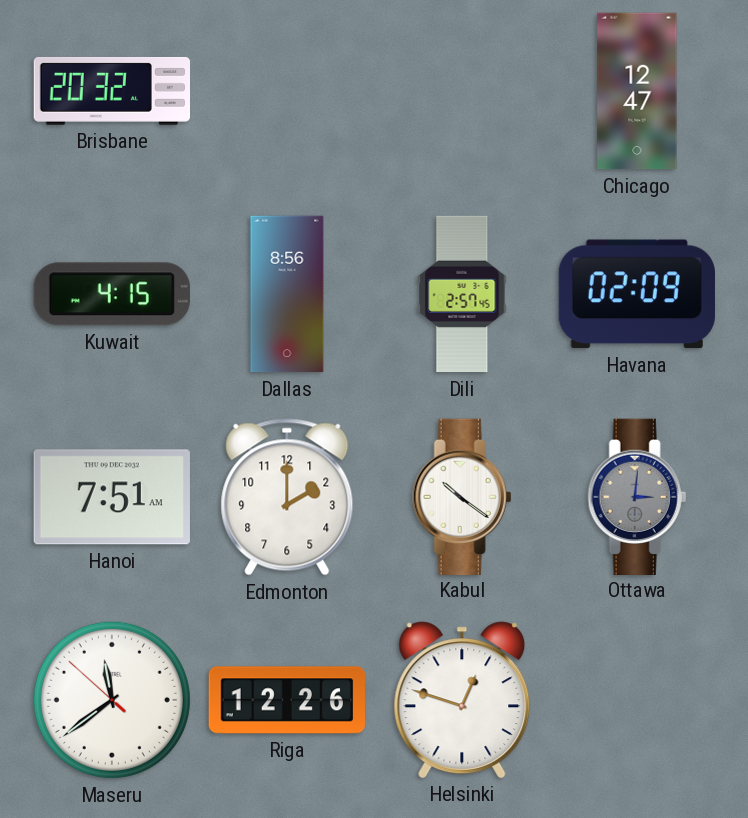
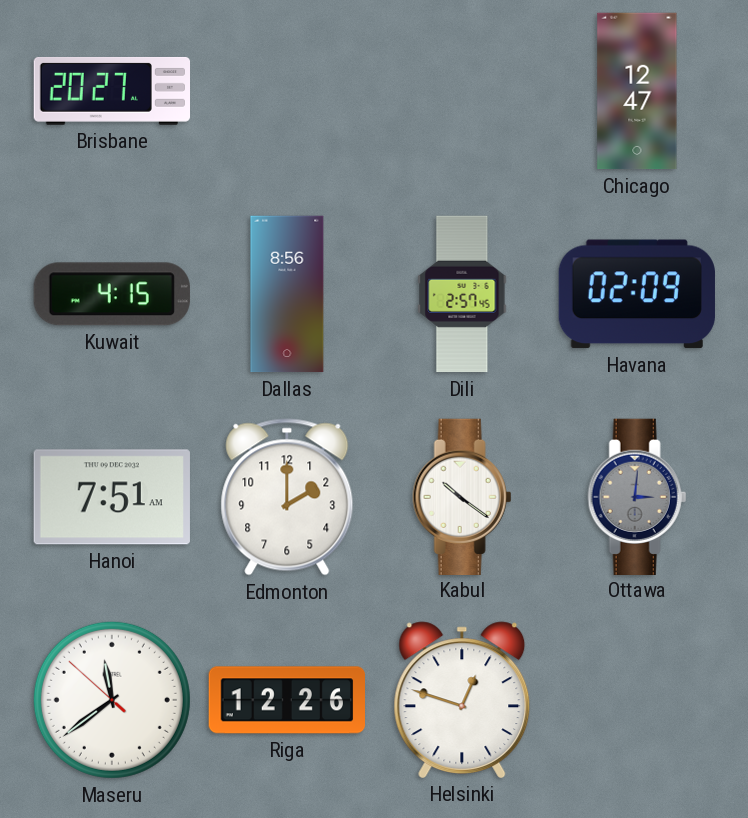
Brisbane: 20:32 -> 20:27
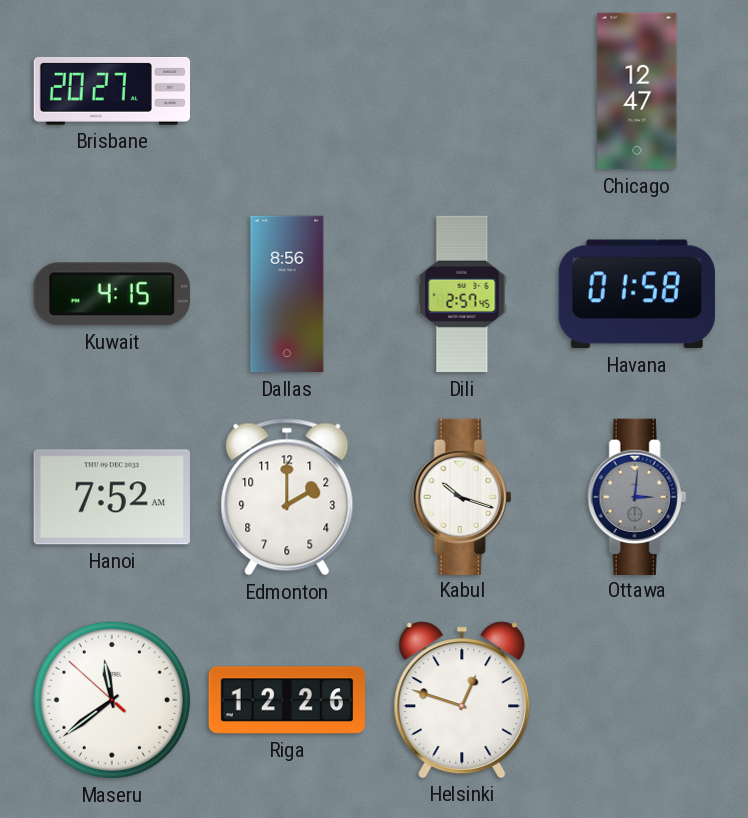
Havana: 02:09 -> 01:58
Hanoi: 7:51 -> 7:52
Kabul: 10:21 -> 10:18
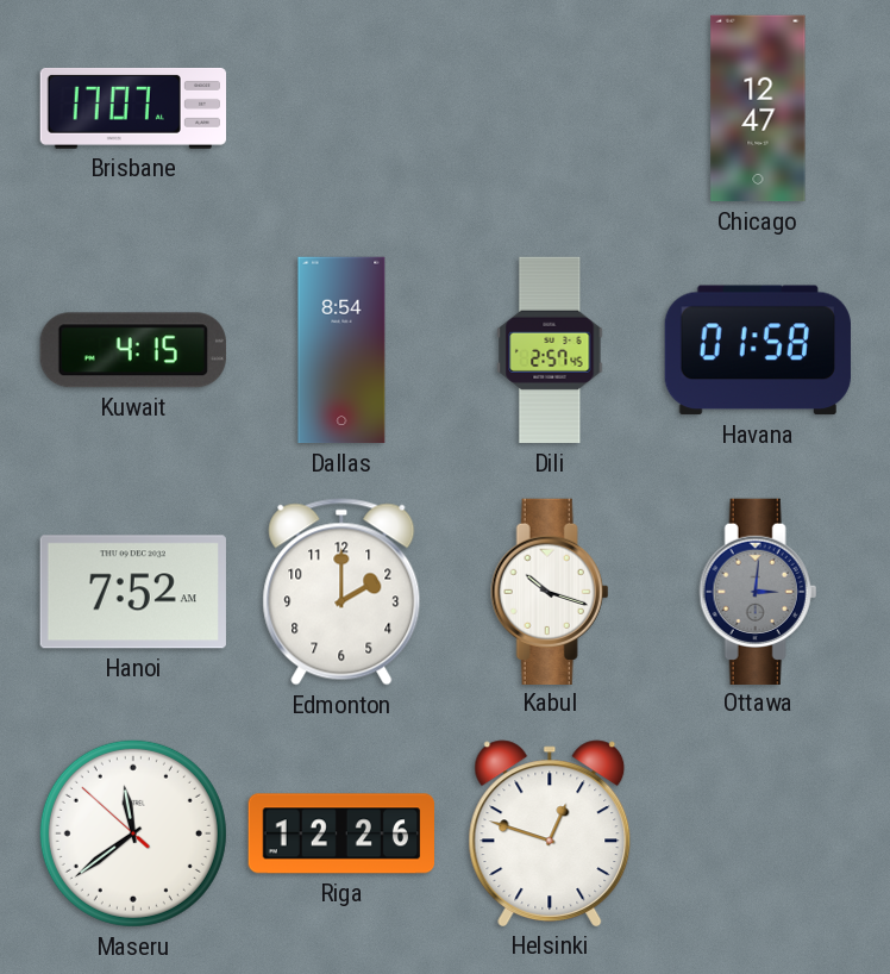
Brisbane: 20:27 -> 17:07
Dallas: 8:56 -> 8:54
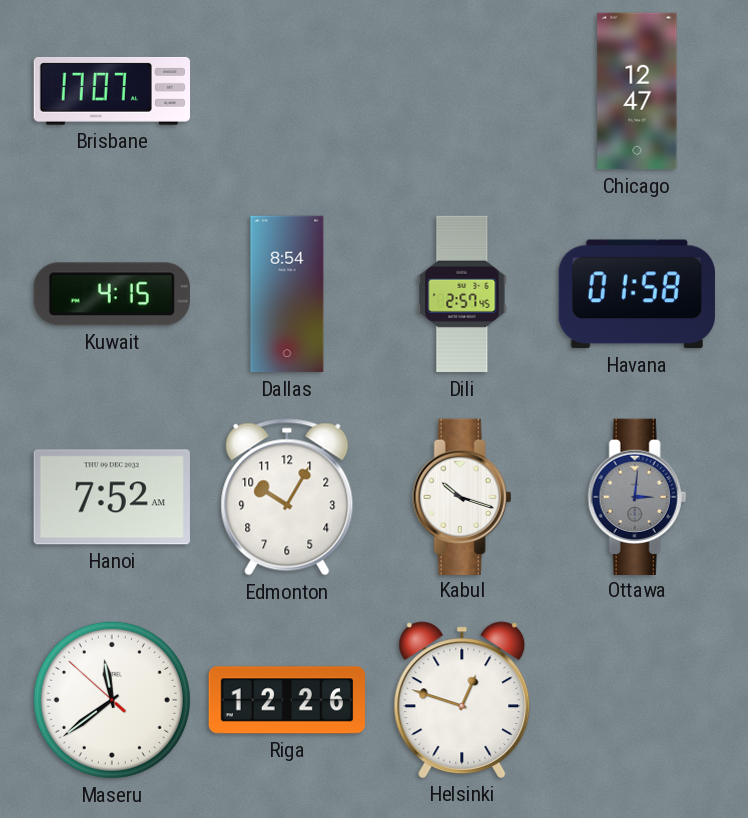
Edmonton: 2:00 -> 10:05
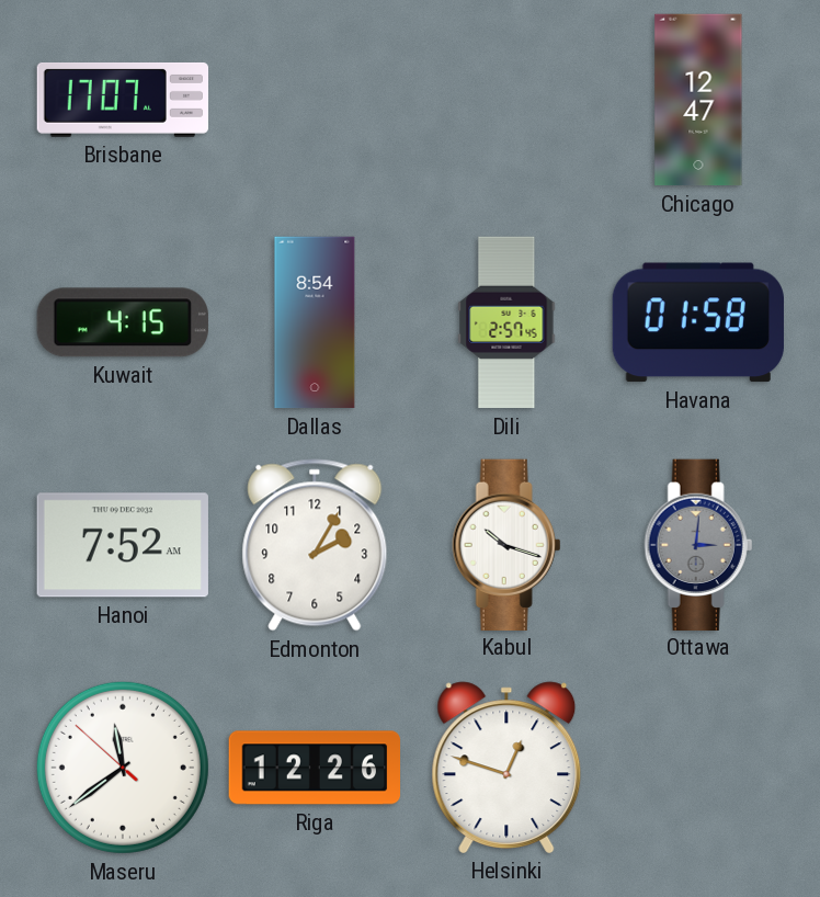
Edmonton: 10:05 -> 2:05
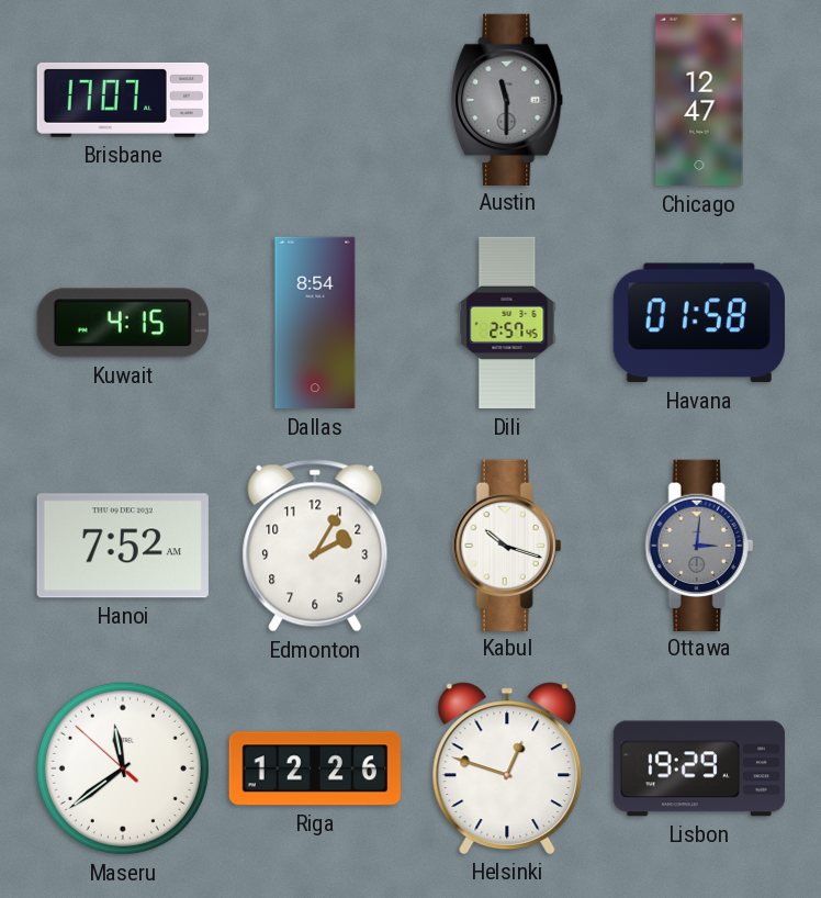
Austin: none -> 11:30
Lisbon: none -> 19:29
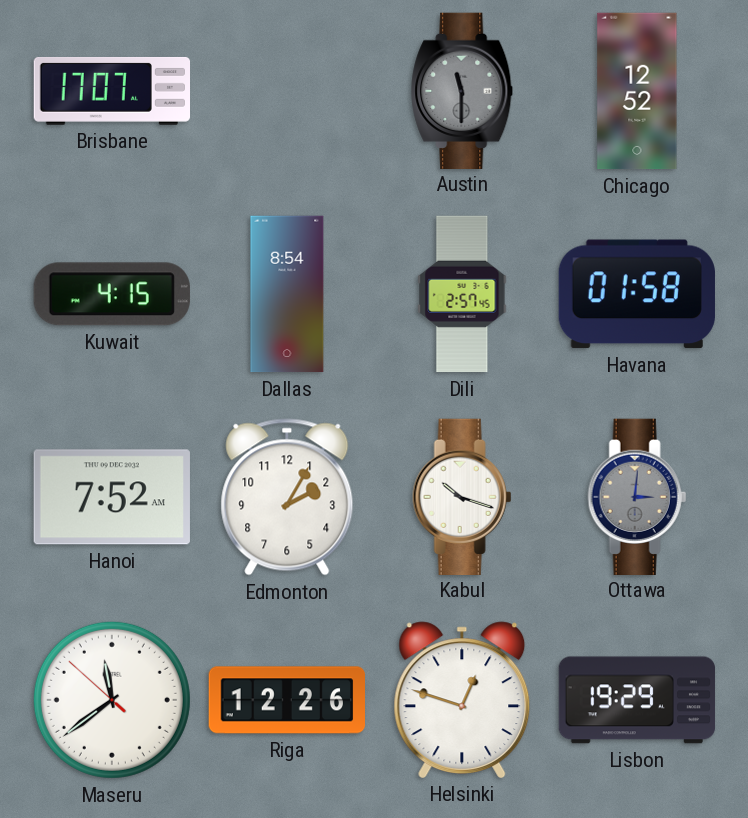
Chicago: 12:47 -> 12:52
